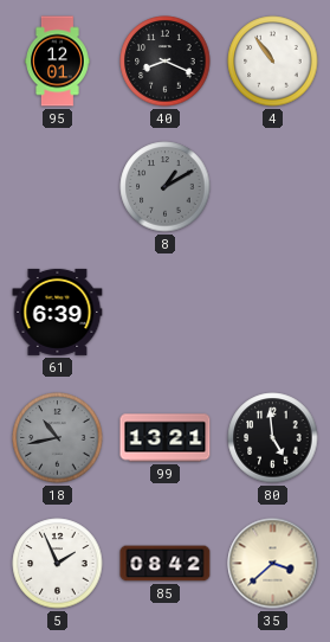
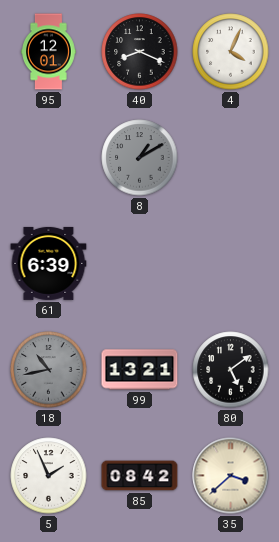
4: 10:54 -> 4:04
80: 4:59 -> 5:09
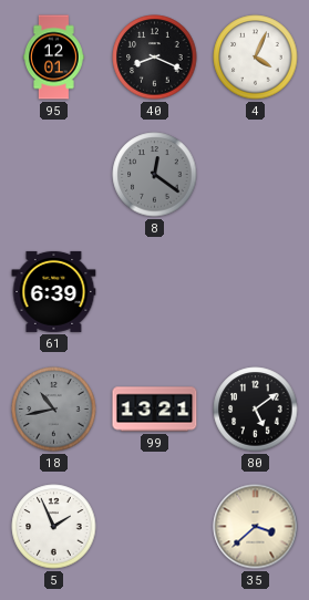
8: 1:10 -> 12:21
85: 08:42 -> none
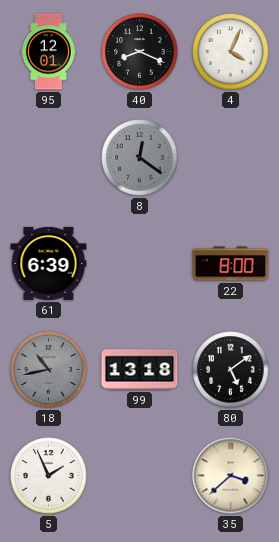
22: none -> 8:00
99: 13:21 -> 13:18
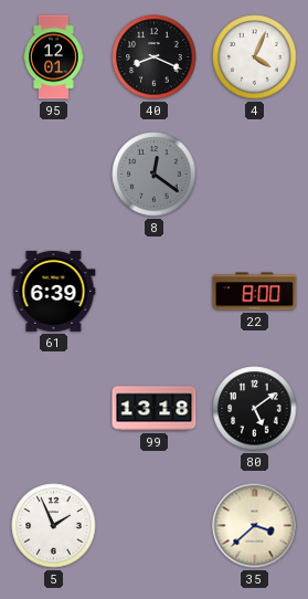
18: 10:43 -> none
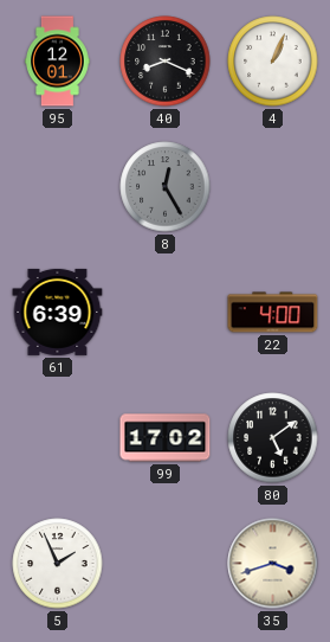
4: 4:04 -> 1:04
8: 12:21 -> 12:25
22: 8:00 -> 4:00
99: 13:18 -> 17:02
35: 3:38 -> 3:42
